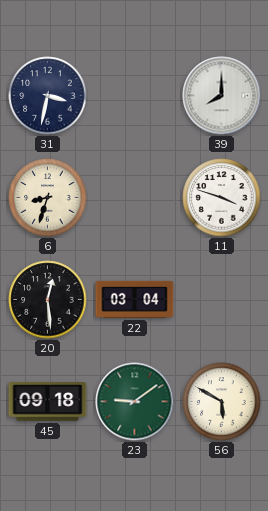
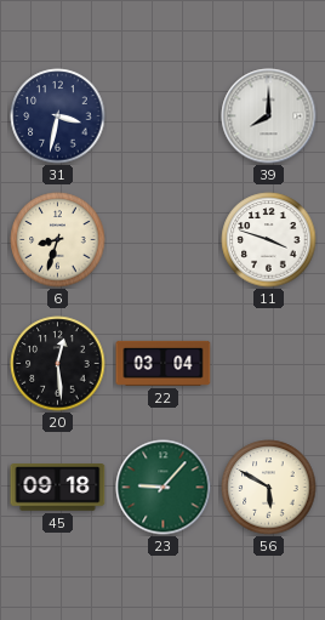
23: 9:09 -> 9:07
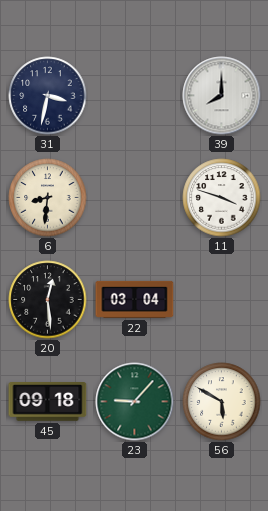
6: 8:33 -> 8:31
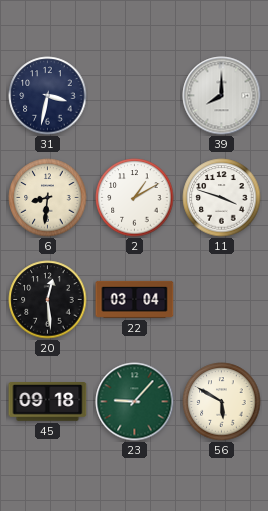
2: none -> 1:10
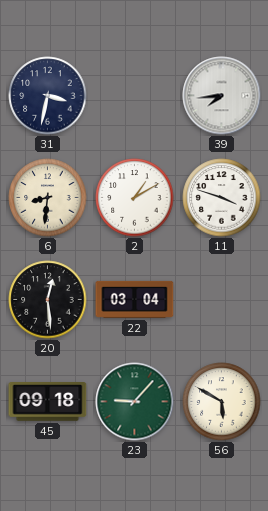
39: 8:00 -> 7:44
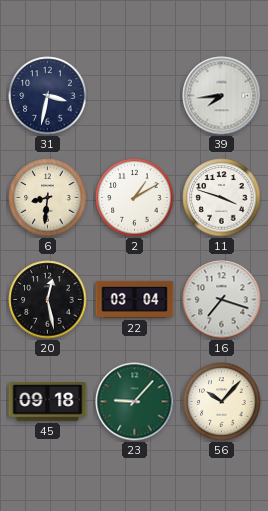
20: 12:29 -> 12:28
16: none -> 7:18
56: 5:50 -> 10:07
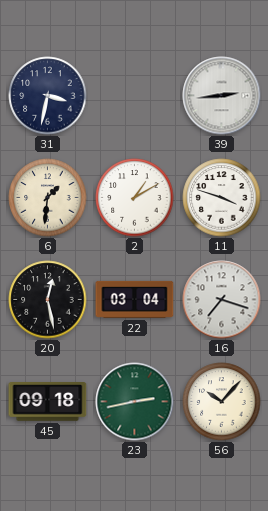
39: 7:44 -> 2:44
6: 8:31 -> 1:31
23: 9:07 -> 2:43
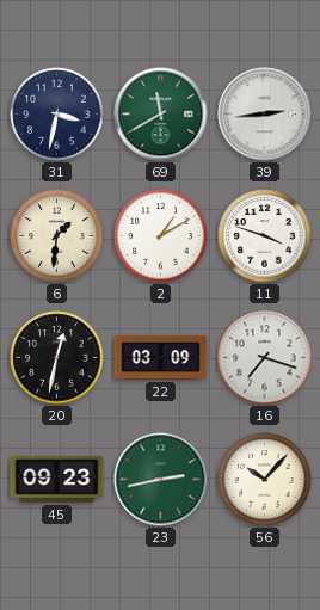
69: none -> 11:40
20: 12:28 -> 12:32
22: 03:04 -> 03:09
45: 09:18 -> 09:23
